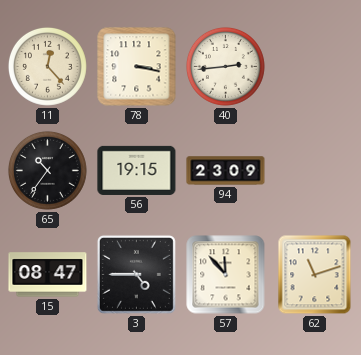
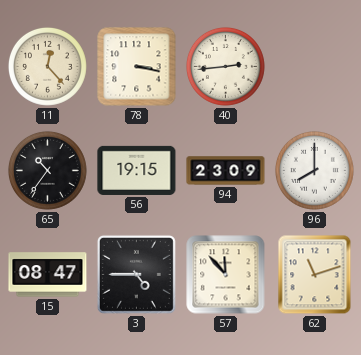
96: none -> 8:00
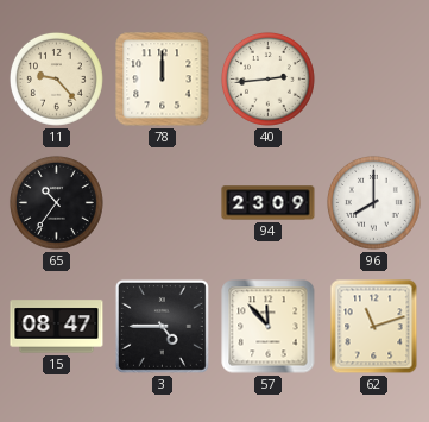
11: 12:23 -> 9:23
78: 3:17 -> 12:00
56: 19:15 -> none
